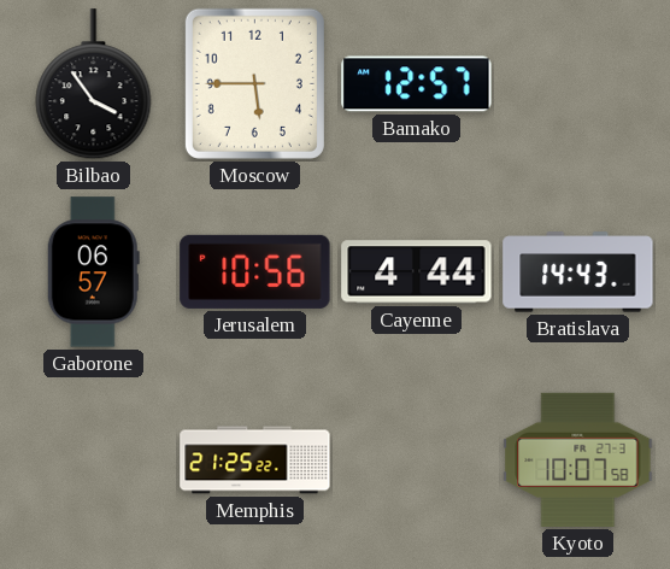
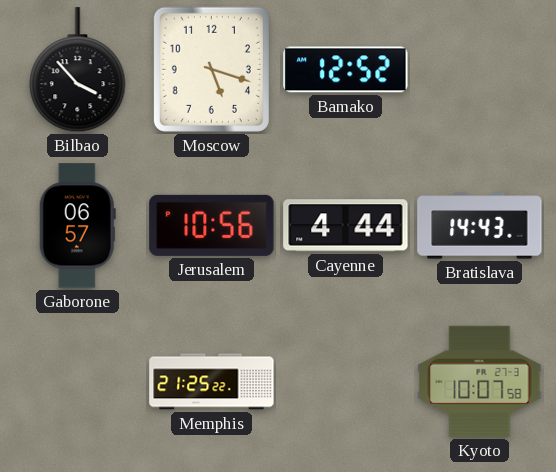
Bilbao: 3:54 -> 3:53
Moscow: 5:45 -> 5:18
Bamako: 12:57 -> 12:52
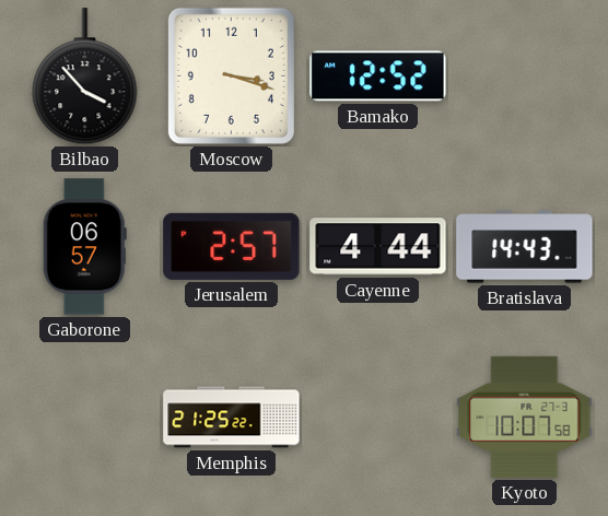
Moscow: 5:18 -> 3:18
Jerusalem: 10:56 -> 2:57
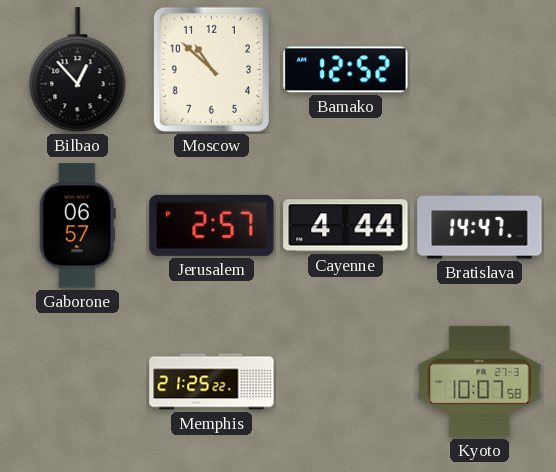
Bilbao: 3:53 -> 12:53
Moscow: 3:18 -> 10:52
Bratislava: 14:43 -> 14:47
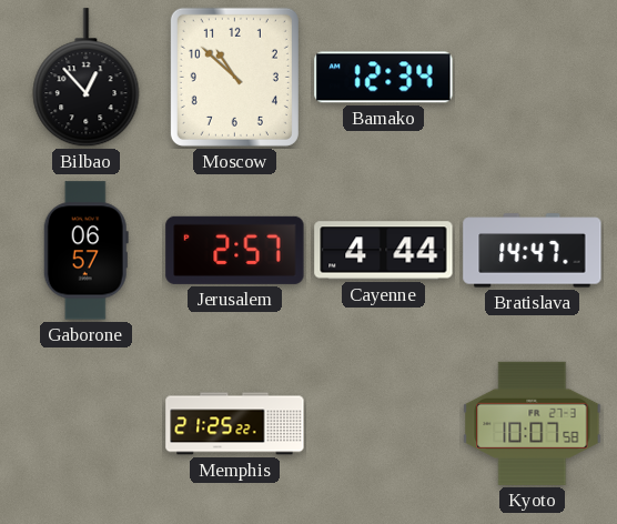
Bamako: 12:52 -> 12:34
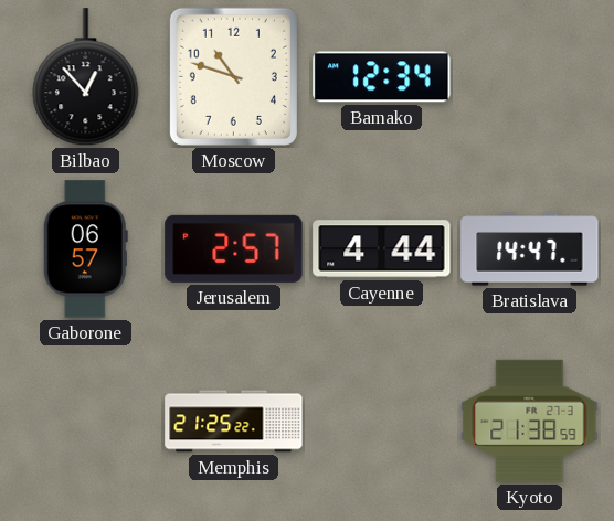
Moscow: 10:52 -> 10:48
Kyoto: 10:07 -> 21:38
